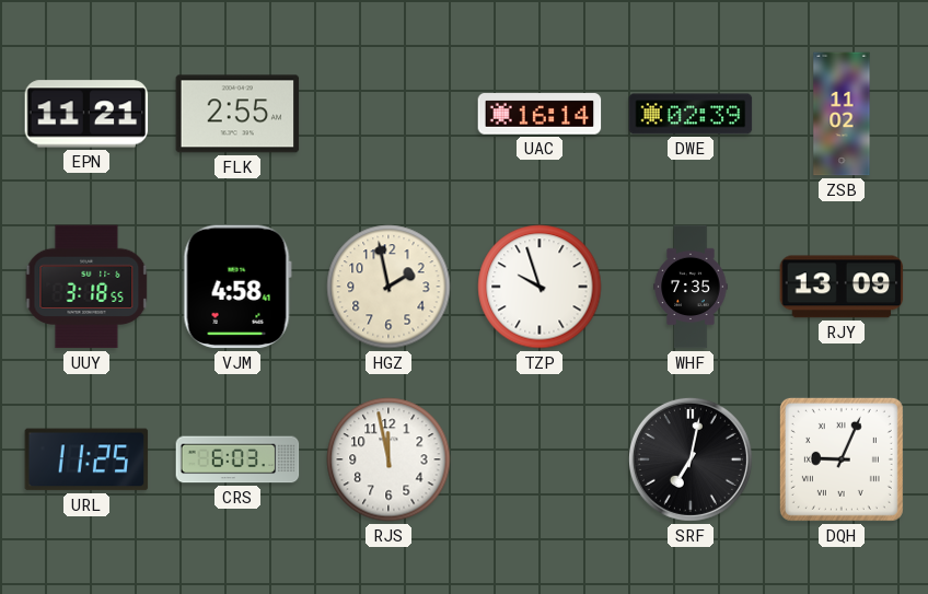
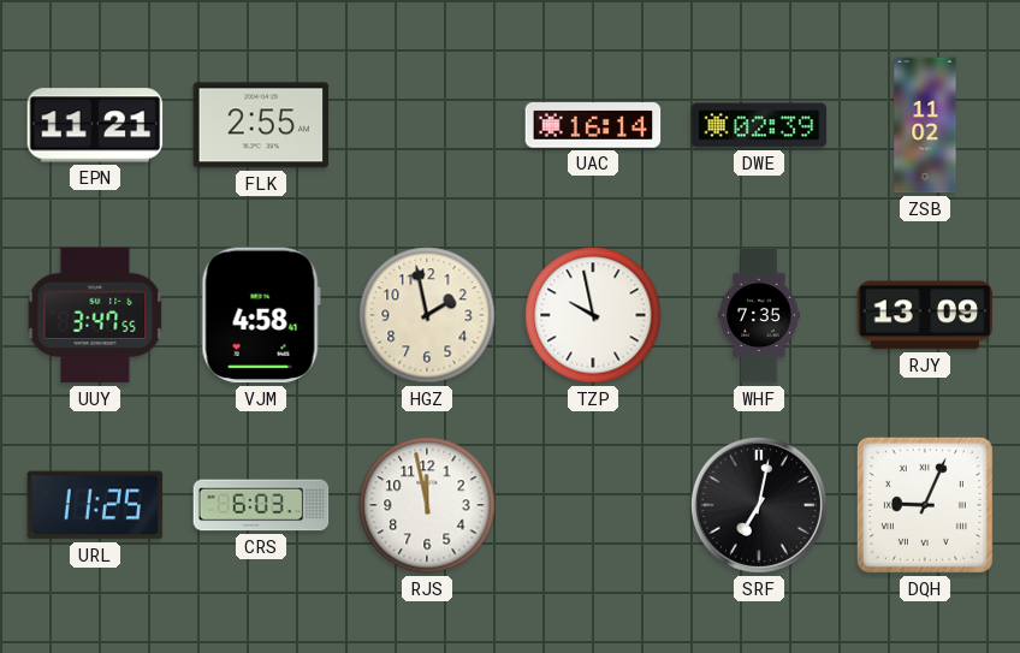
UUY: 3:18 -> 3:47
TZP: 9:57 -> 9:58
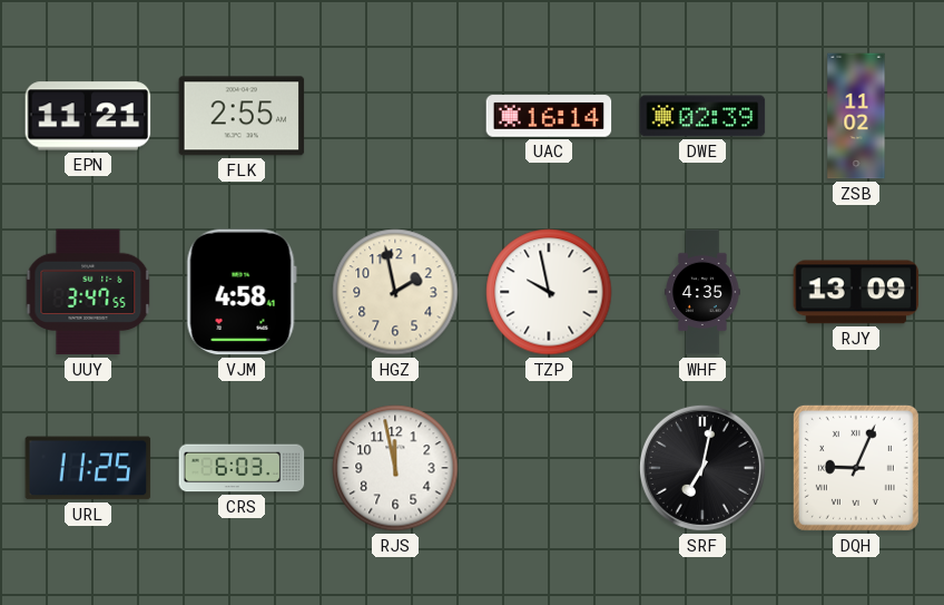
WHF: 7:35 -> 4:35
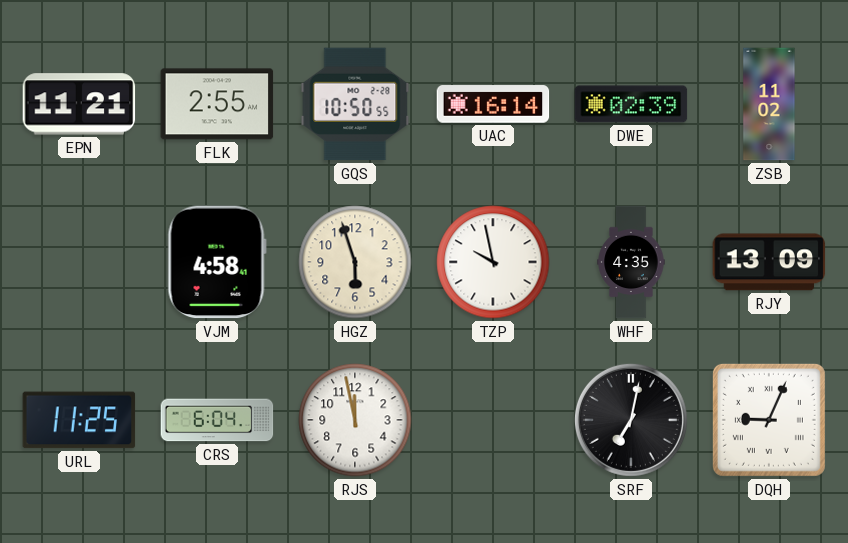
GQS: none -> 10:50
UUY: 3:47 -> none
HGZ: 1:58 -> 5:57
CRS: 6:03 -> 6:04
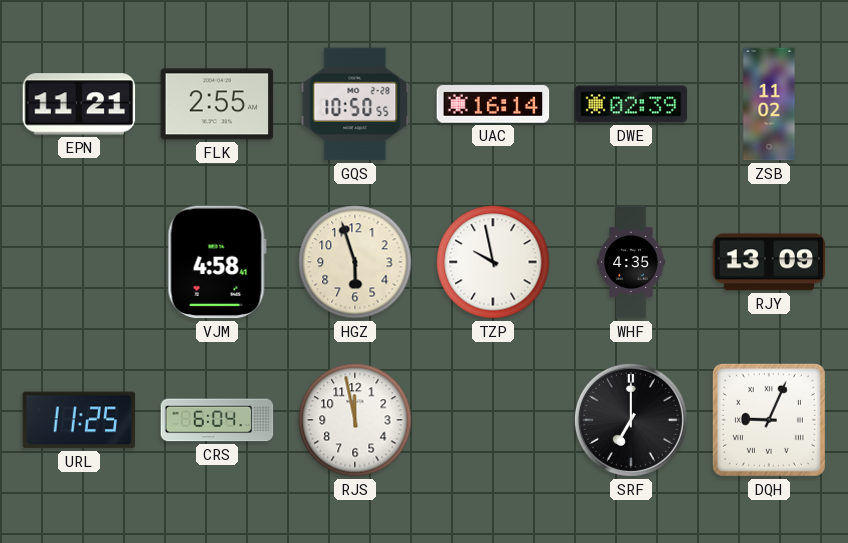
SRF: 7:02 -> 7:00
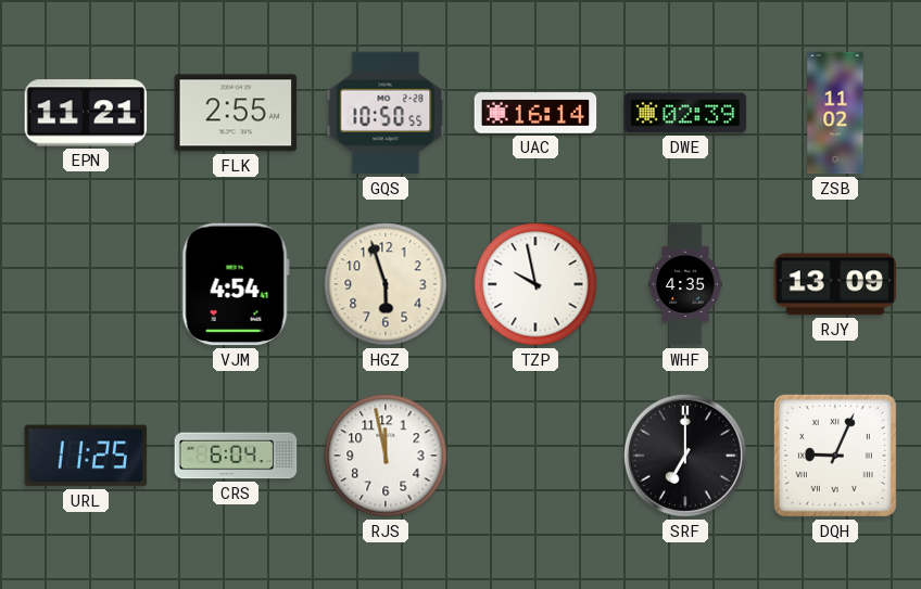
VJM: 4:58 -> 4:54
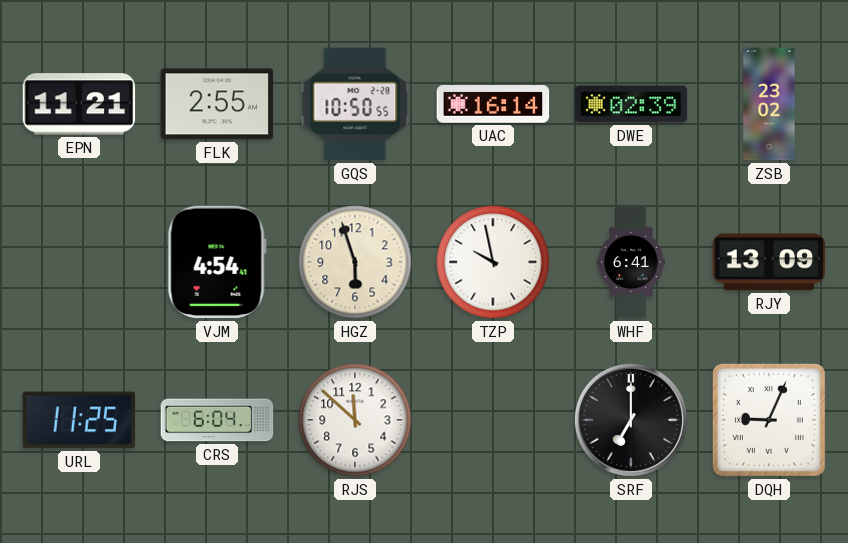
ZSB: 11:02 -> 23:02
WHF: 4:35 -> 6:41
RJS: 11:58 -> 11:52
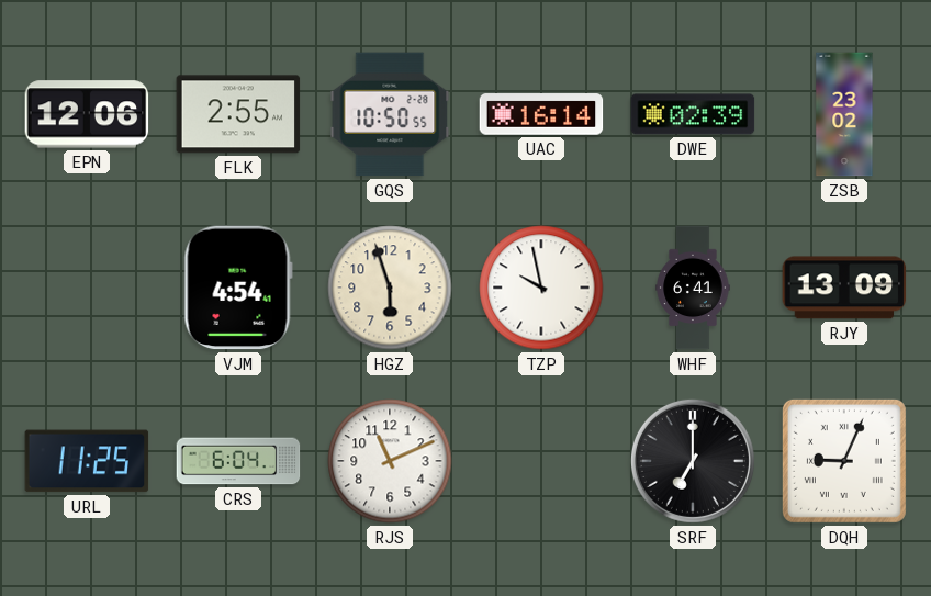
EPN: 11:21 -> 12:06
RJS: 11:52 -> 11:11
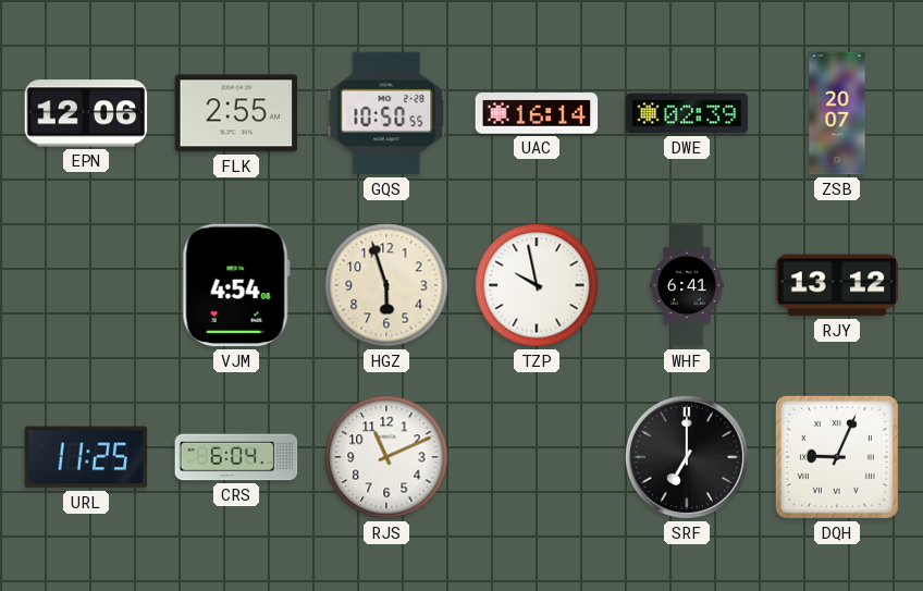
ZSB: 23:02 -> 20:07
VJM: 4:54:41 -> 4:54:08
RJY: 13:09 -> 13:12
